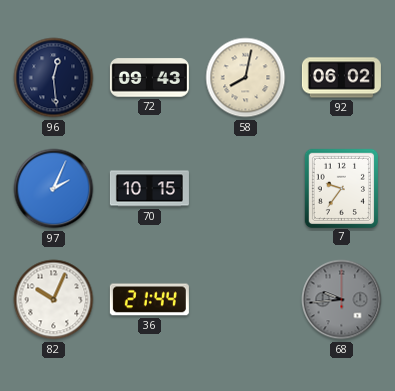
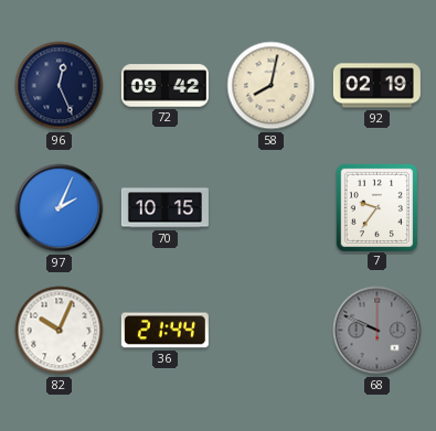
96: 12:29 -> 12:26
72: 09:43 -> 09:42
92: 06:02 -> 02:19
68: 9:44 -> 9:49
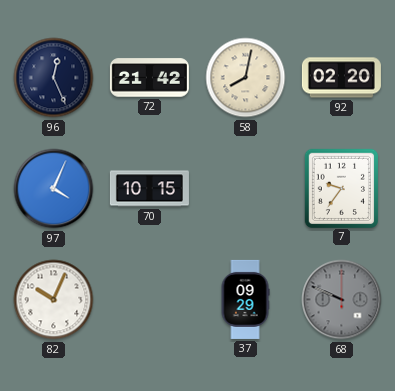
72: 09:42 -> 21:42
92: 02:19 -> 02:20
97: 2:04 -> 4:04
36: 21:44 -> none
37: none -> 09:29
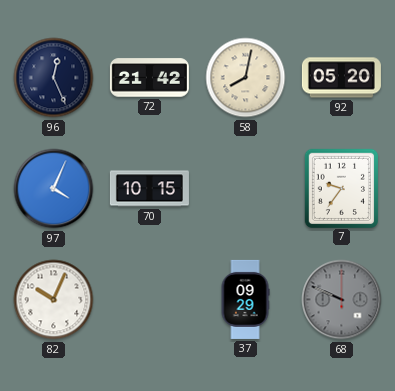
92: 02:20 -> 05:20
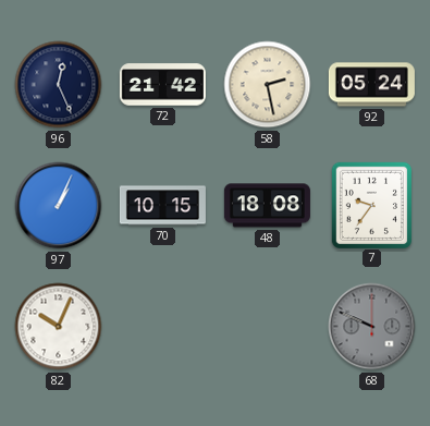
58: 8:02 -> 2:28
92: 05:20 -> 05:24
97: 4:04 -> 1:04
48: none -> 18:08
37: 09:29 -> none
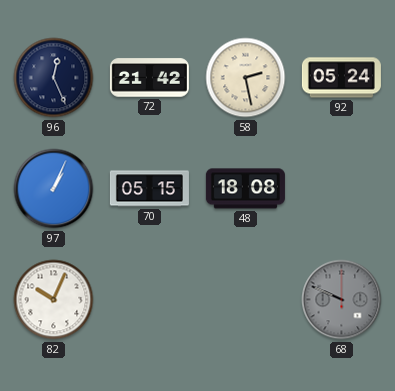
70: 10:15 -> 05:15
7: 9:36 -> none
